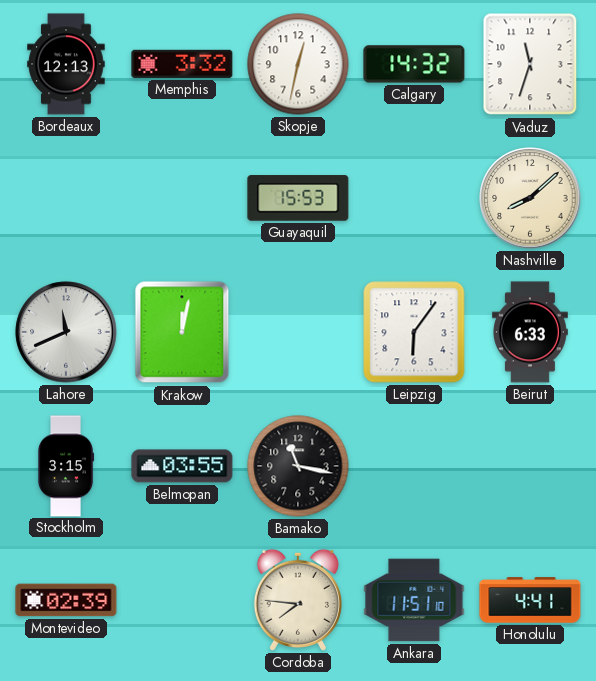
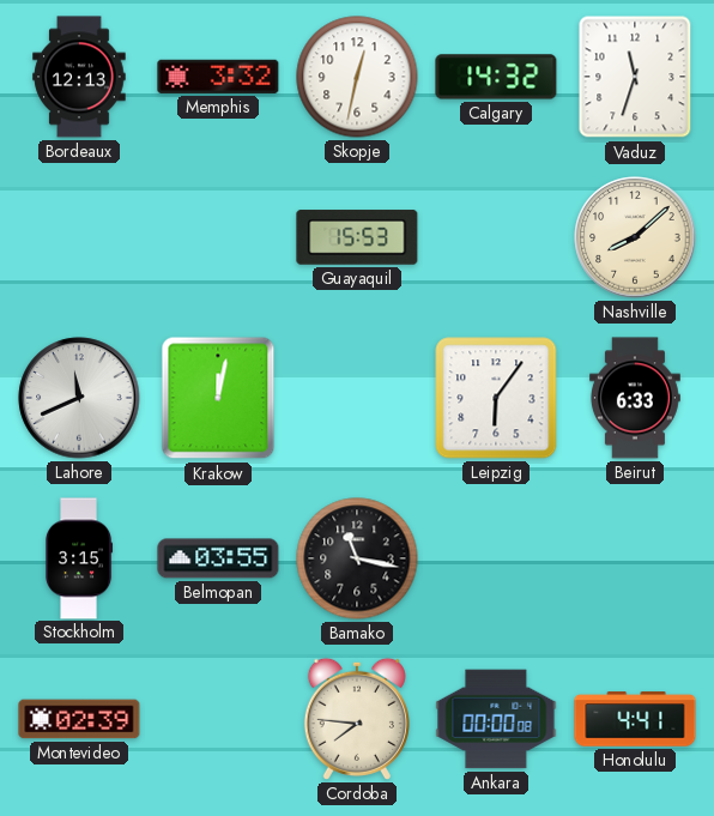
Ankara: 11:51 -> 00:00
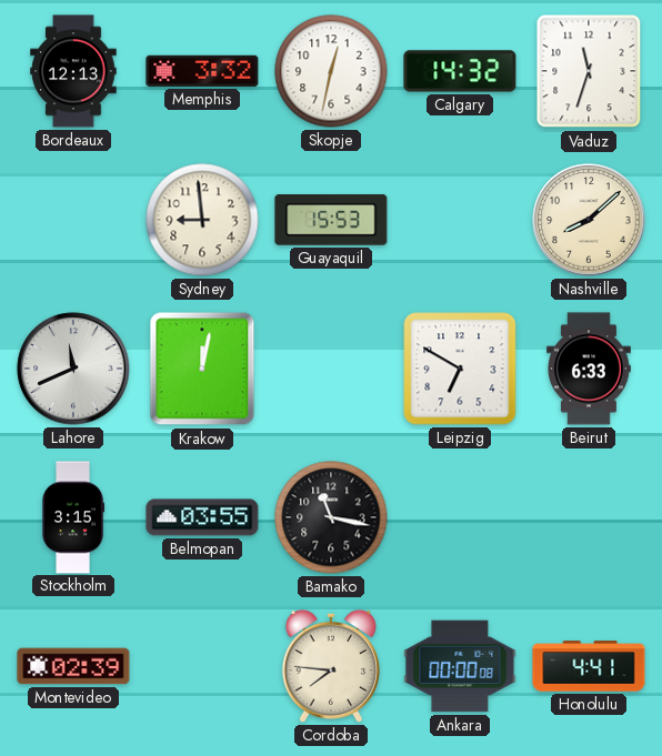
Sydney: none -> 8:59
Leipzig: 6:06 -> 6:50
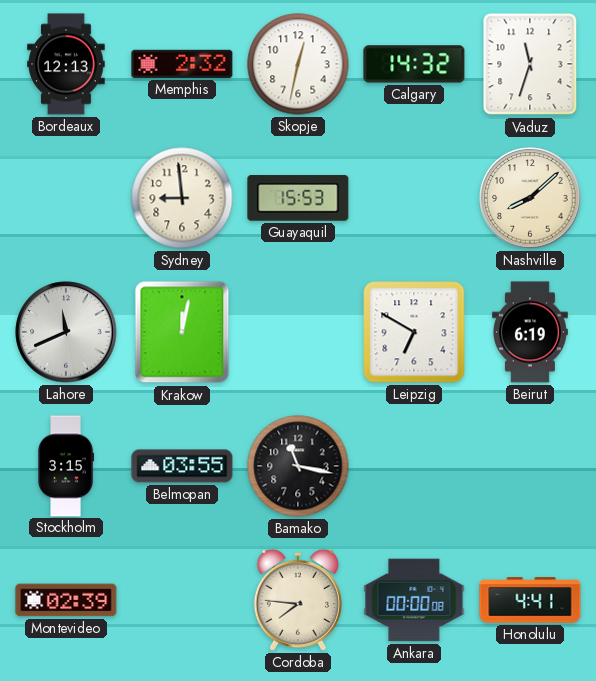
Memphis: 3:32 -> 2:32
Beirut: 6:33 -> 6:19
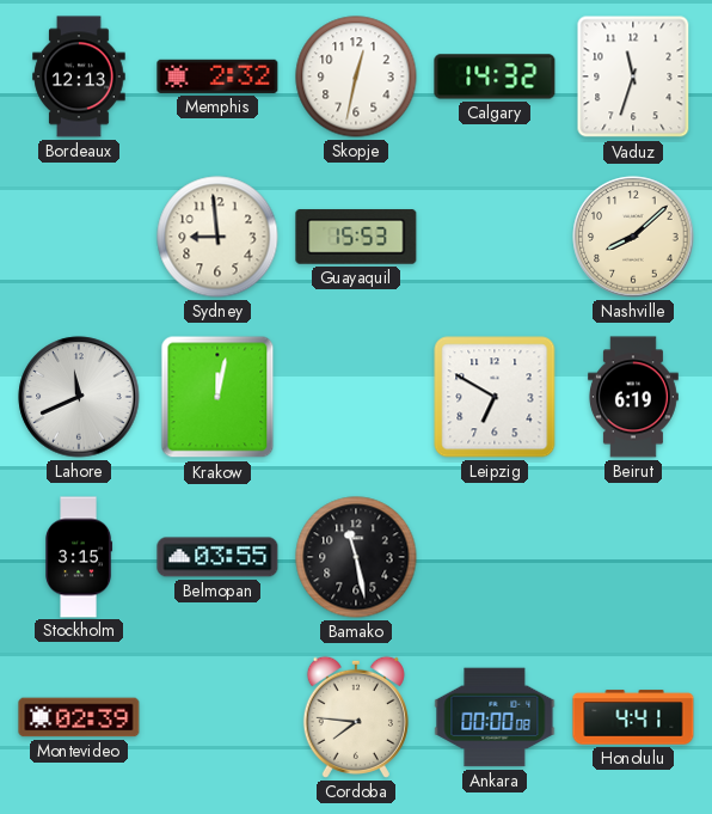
Bamako: 11:17 -> 11:28
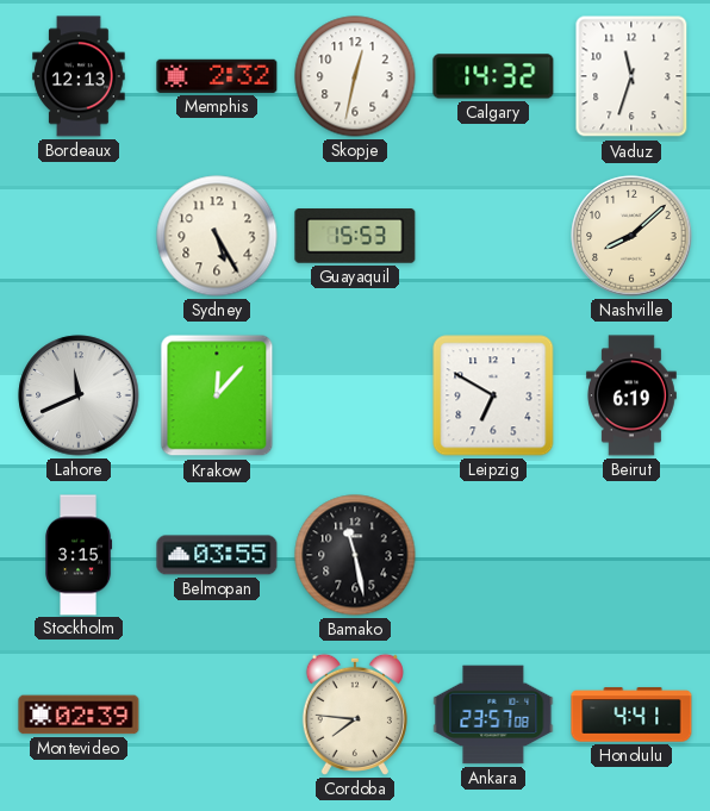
Sydney: 8:59 -> 5:25
Krakow: 12:02 -> 12:07
Ankara: 00:00 -> 23:57
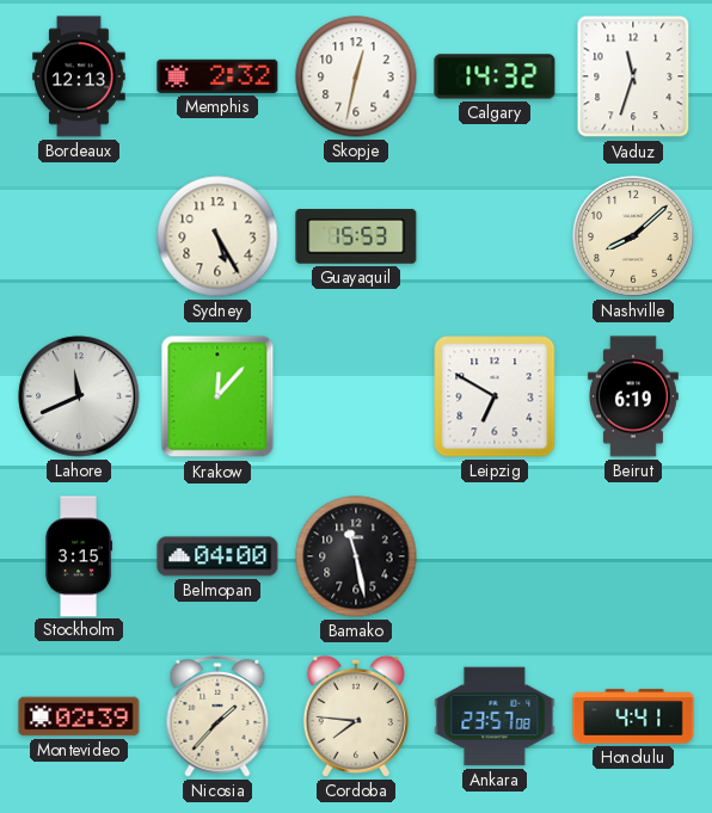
Belmopan: 03:55 -> 04:00
Nicosia: none -> 1:37
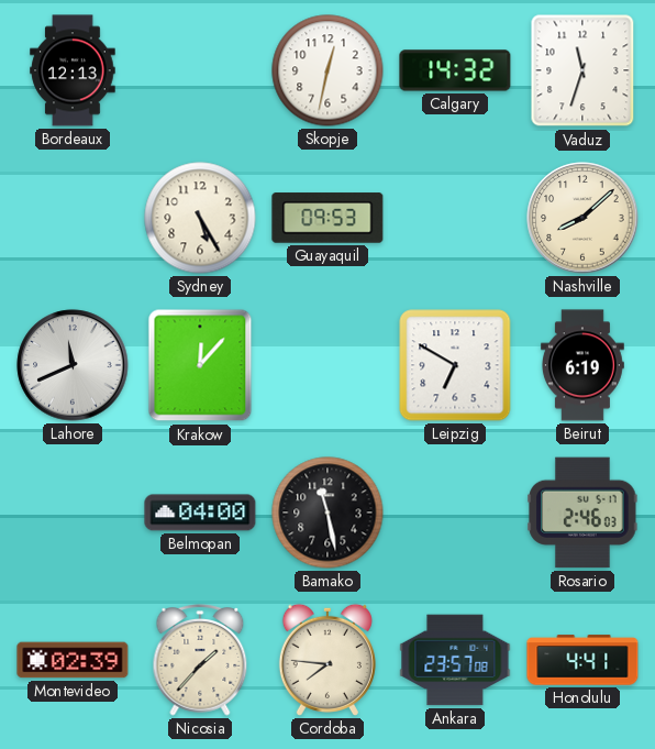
Memphis: 2:32 -> none
Guayaquil: 15:53 -> 09:53
Stockholm: 3:15 -> none
Rosario: none -> 2:46
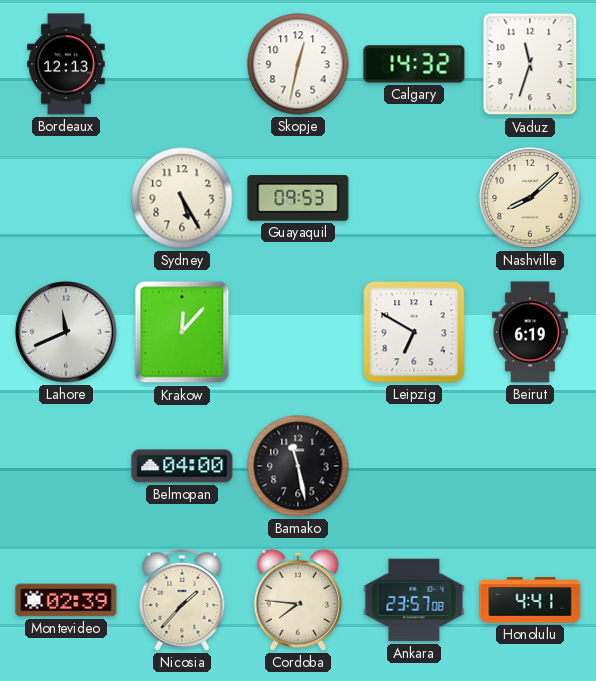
Rosario: 2:46 -> none
